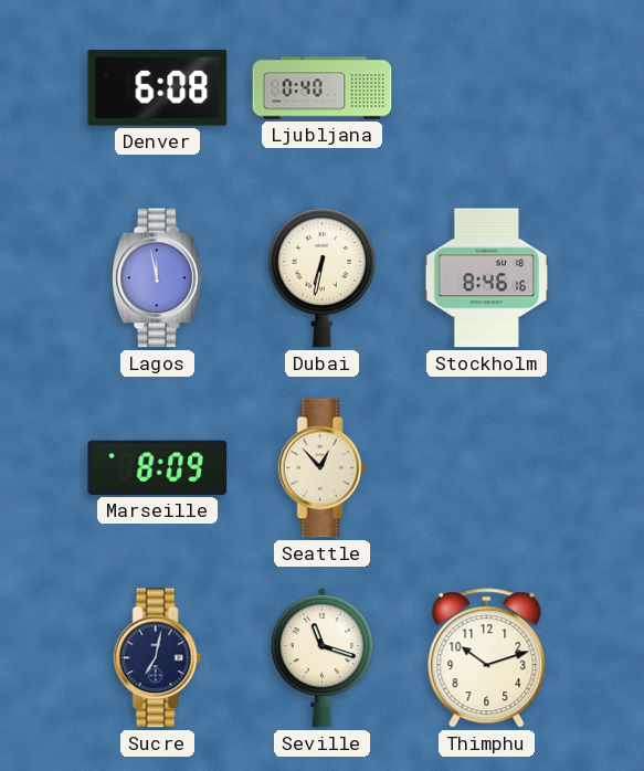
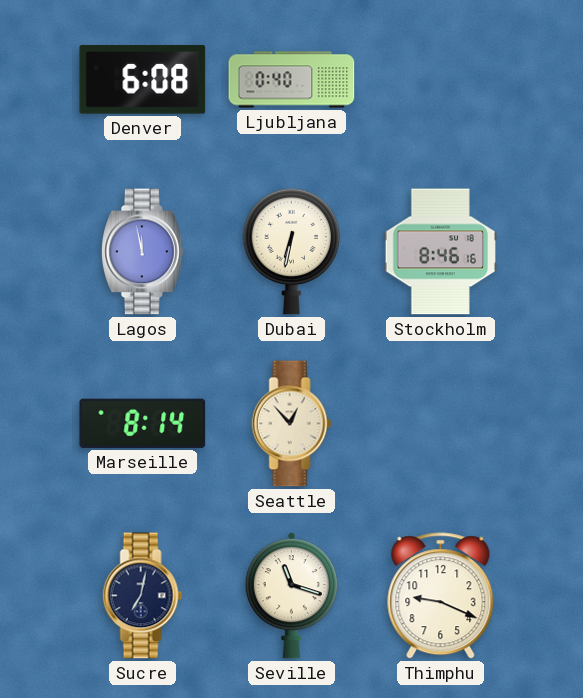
Marseille: 8:09 -> 8:14
Thimphu: 10:12 -> 9:19
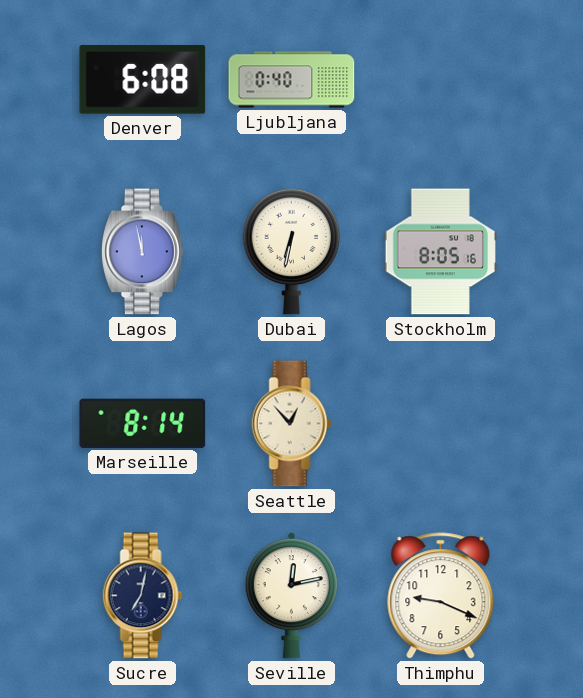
Stockholm: 8:46 -> 8:05
Seville: 11:18 -> 12:13
